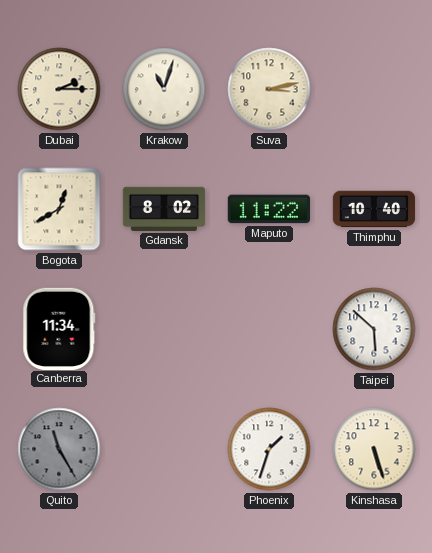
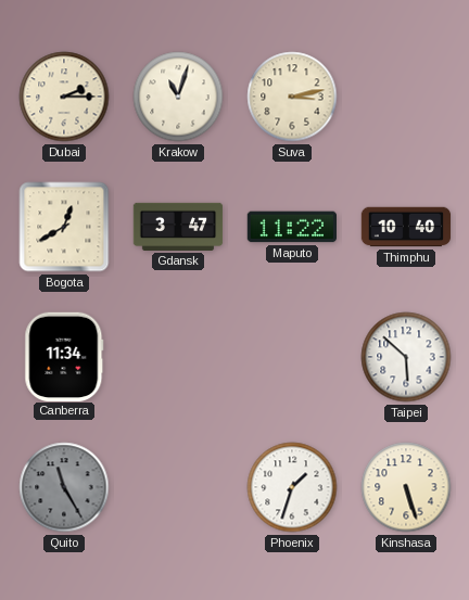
Gdansk: 8:02 -> 3:47
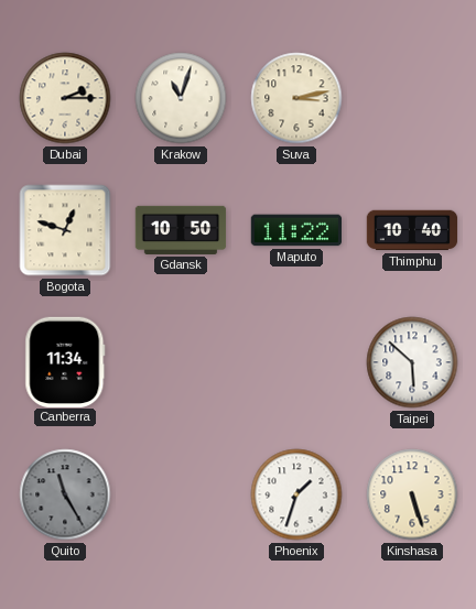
Bogota: 12:40 -> 12:48
Gdansk: 3:47 -> 10:50
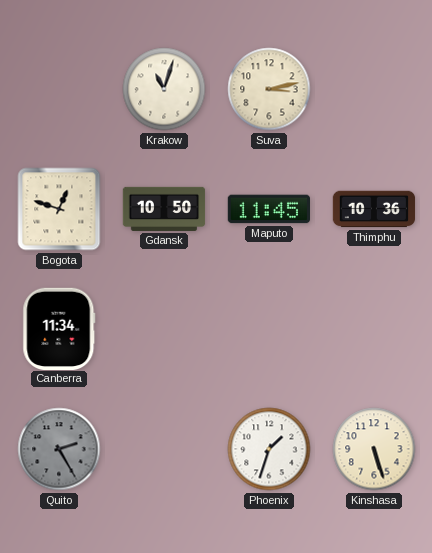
Dubai: 2:15 -> none
Maputo: 11:22 -> 11:45
Thimphu: 10:40 -> 10:36
Taipei: 5:52 -> none
Quito: 11:25 -> 2:25
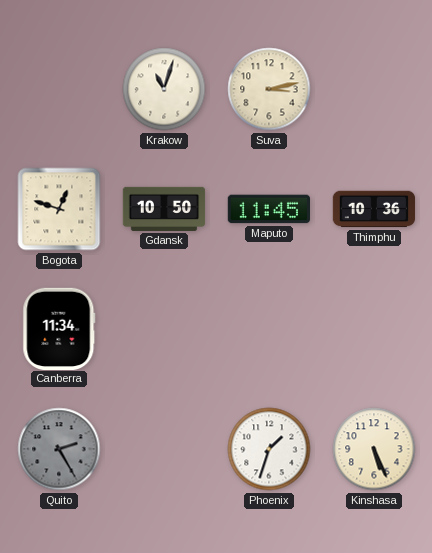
Kinshasa: 5:27 -> 5:26
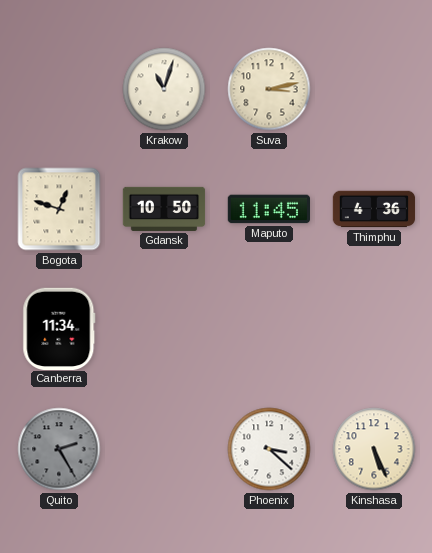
Thimphu: 10:36 -> 4:36
Phoenix: 1:33 -> 3:22
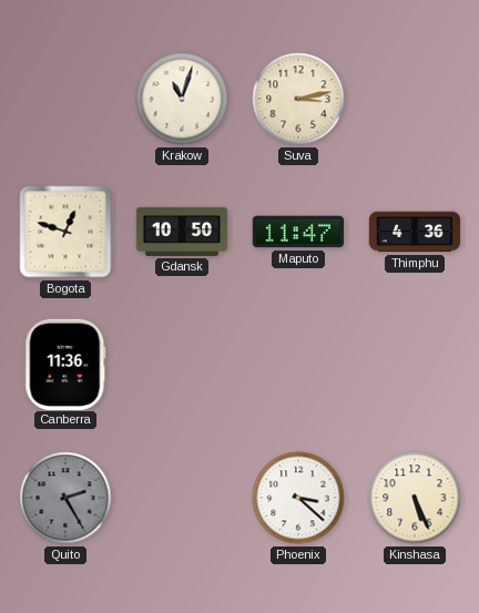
Maputo: 11:45 -> 11:47
Canberra: 11:34 -> 11:36
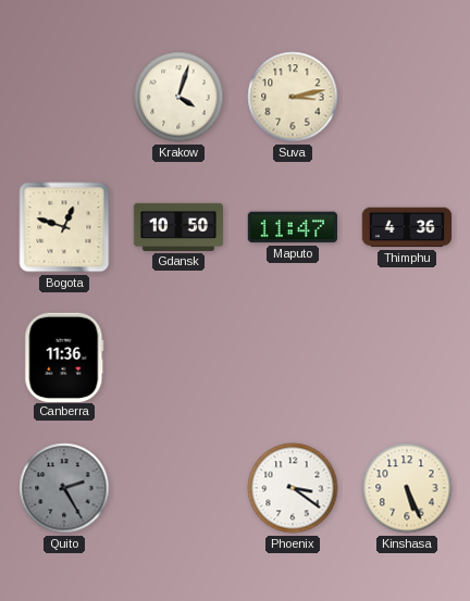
Krakow: 11:03 -> 4:03
Phoenix: 3:22 -> 3:21
